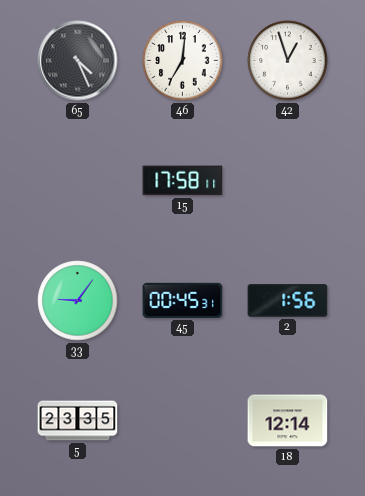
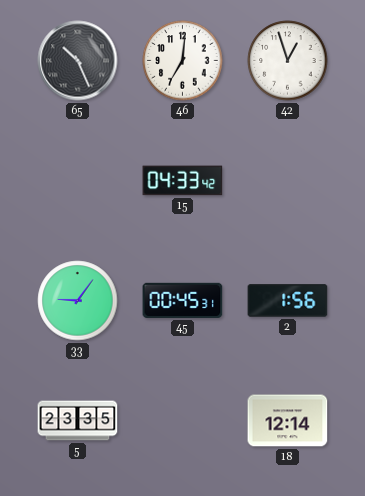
65: 4:26 -> 10:26
15: 17:58 -> 04:33
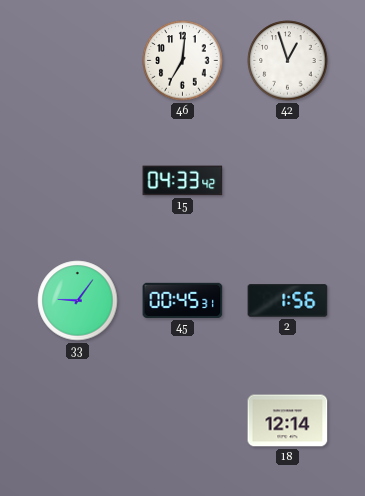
65: 10:26 -> none
5: 23:35 -> none
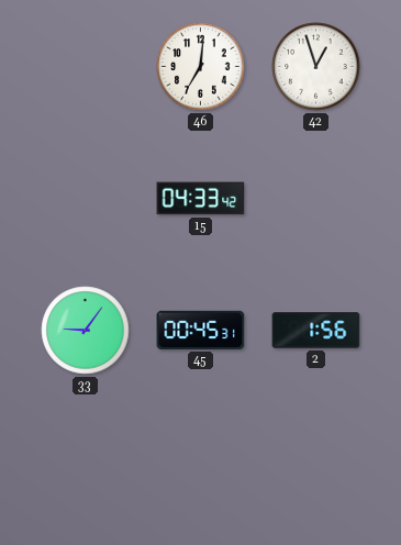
18: 12:14 -> none
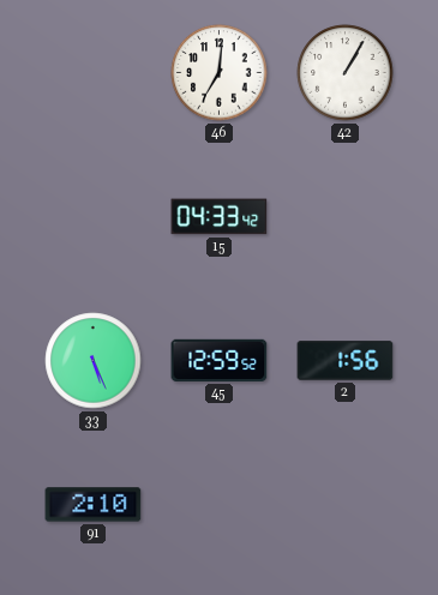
42: 12:57 -> 1:05
33: 9:06 -> 5:26
45: 00:45 -> 12:59
91: none -> 2:10
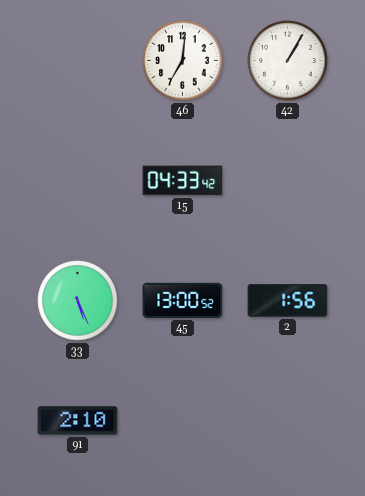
45: 12:59 -> 13:00
